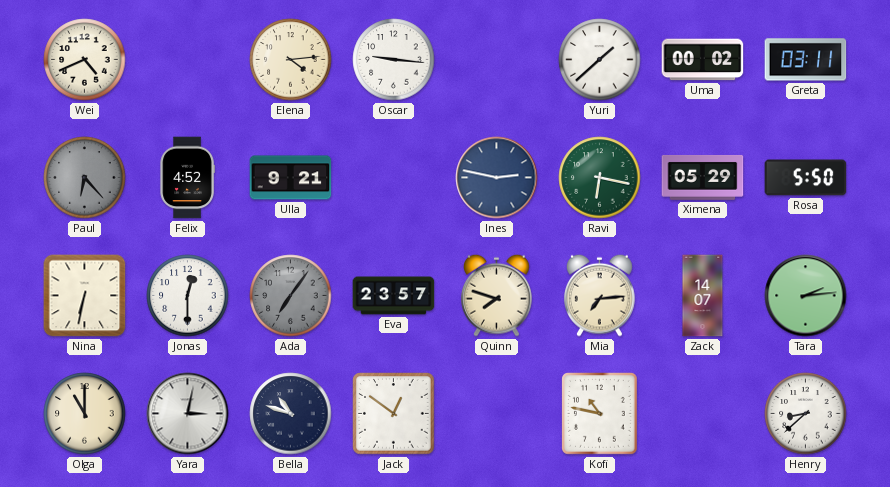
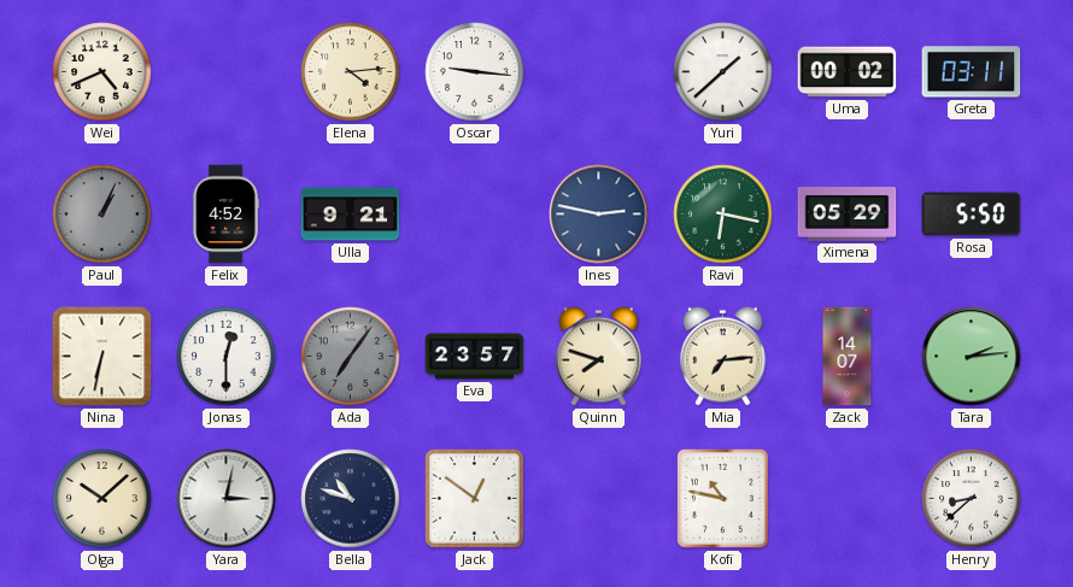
Paul: 6:23 -> 1:04
Olga: 11:00 -> 10:08
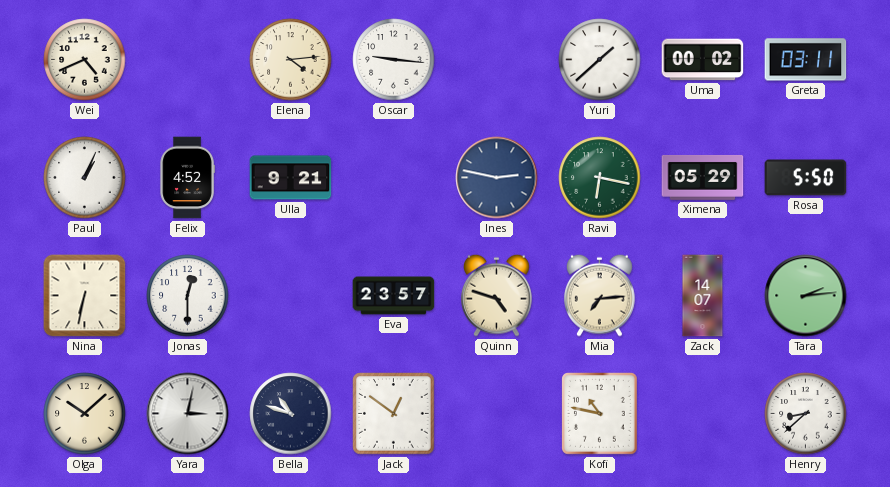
Paul dial: grey -> white
Ada: 7:06 -> none
Quinn: 7:48 -> 4:48
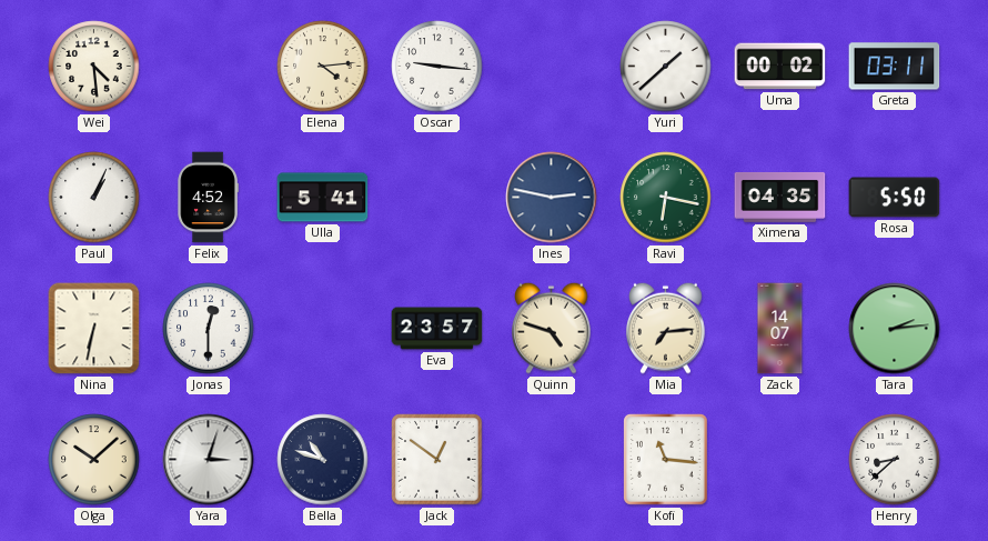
Wei: 4:41 -> 4:29
Ulla: 9:21 -> 5:41
Ximena: 05:29 -> 04:35
Yara: 3:02 -> 3:03
Kofi: 10:47 -> 11:16
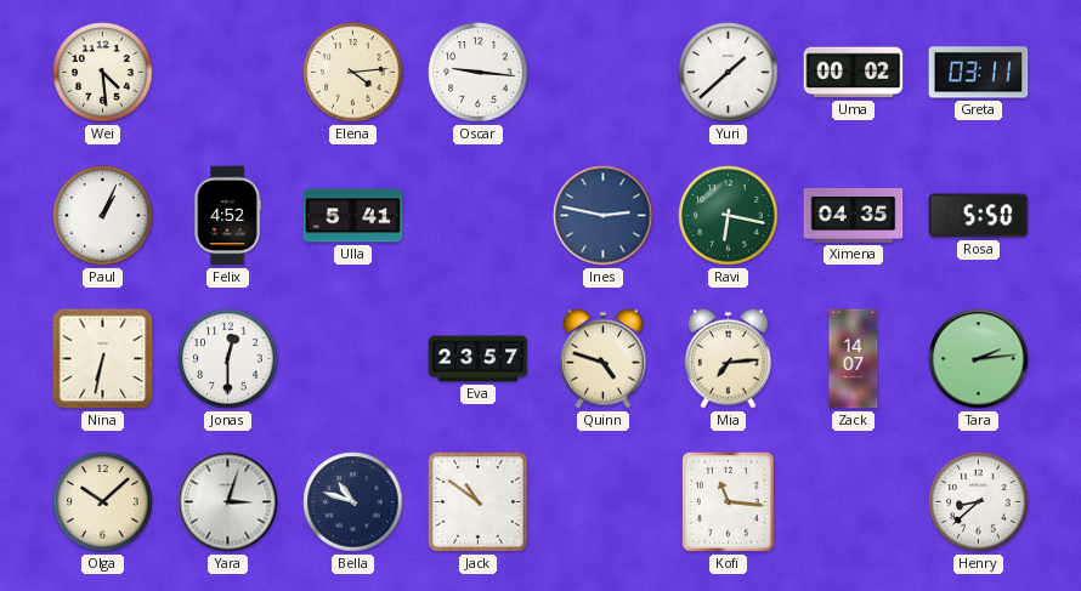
Jack: 12:51 -> 10:51
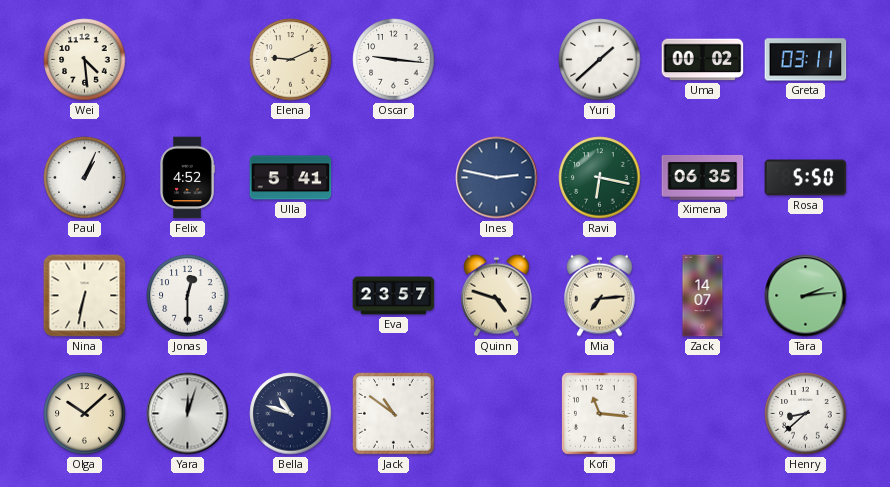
Elena: 4:14 -> 9:11
Ximena: 04:35 -> 06:35
Yara: 3:03 -> 12:03
